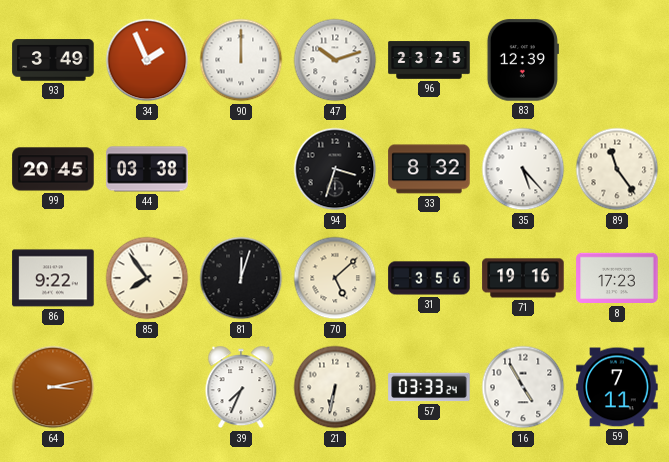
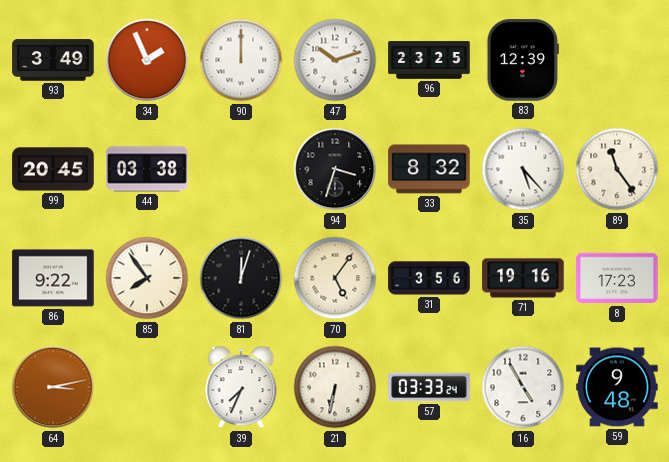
70: 5:08 -> 5:06
59: 7:11 -> 9:48
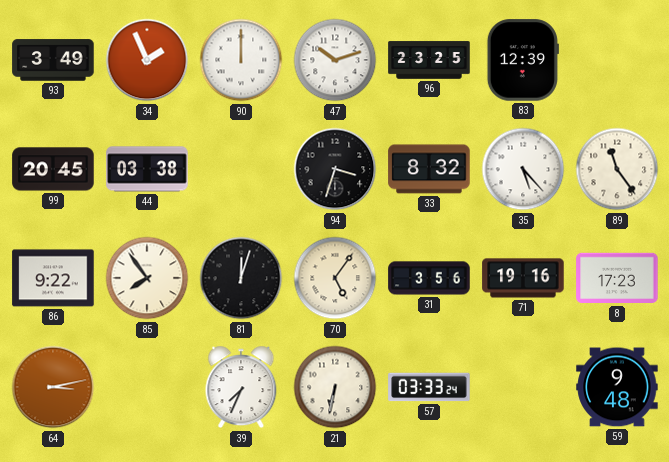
16: 4:55 -> none
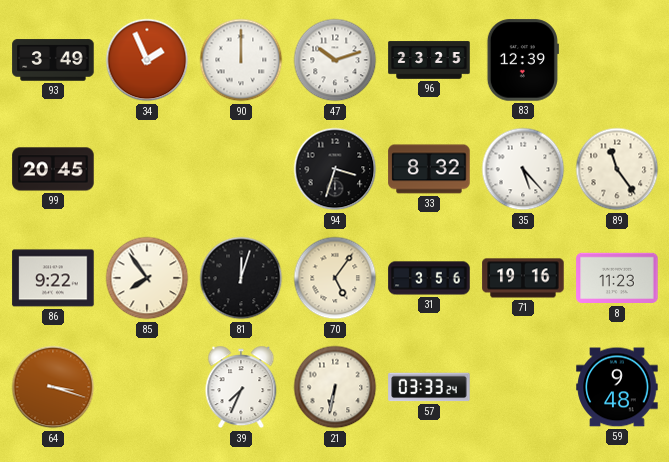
44: 03:38 -> none
8: 17:23 -> 11:23
64: 3:13 -> 3:18
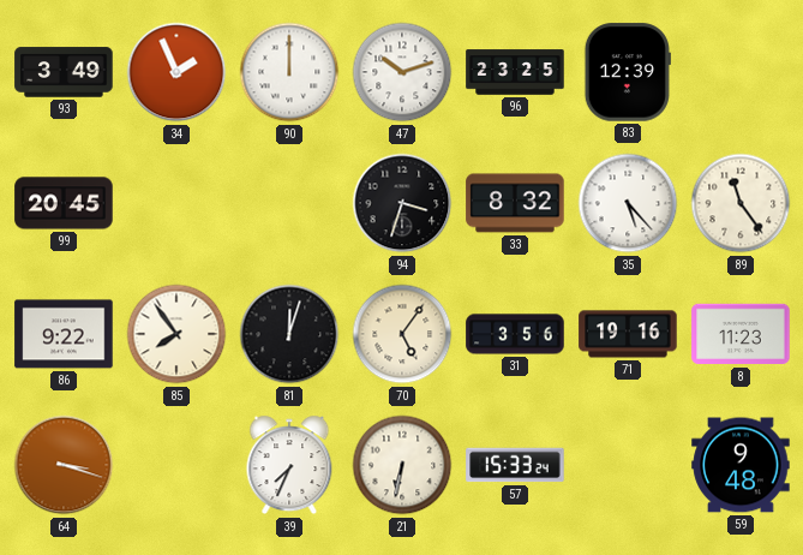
57: 03:33 -> 15:33
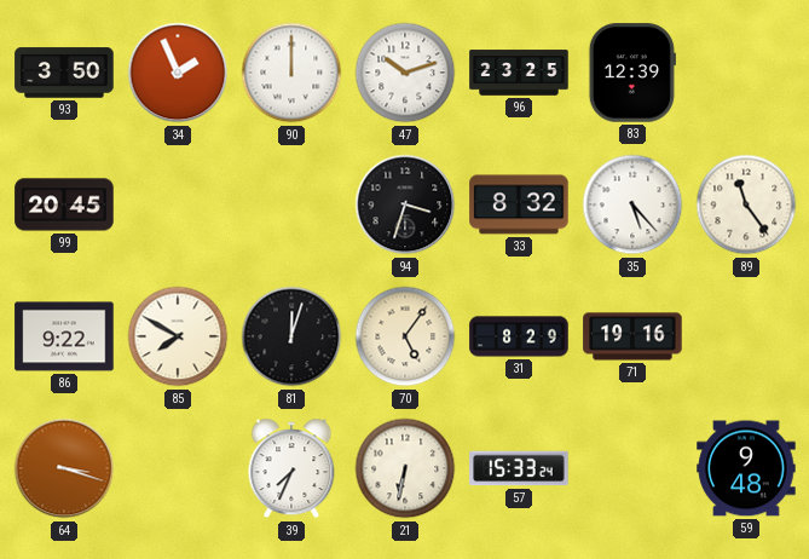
93: 3:49 -> 3:50
85: 7:54 -> 7:50
31: 3:56 -> 8:29
8: 11:23 -> none
